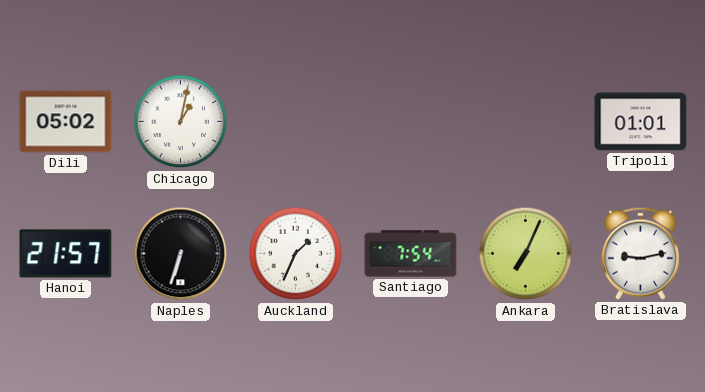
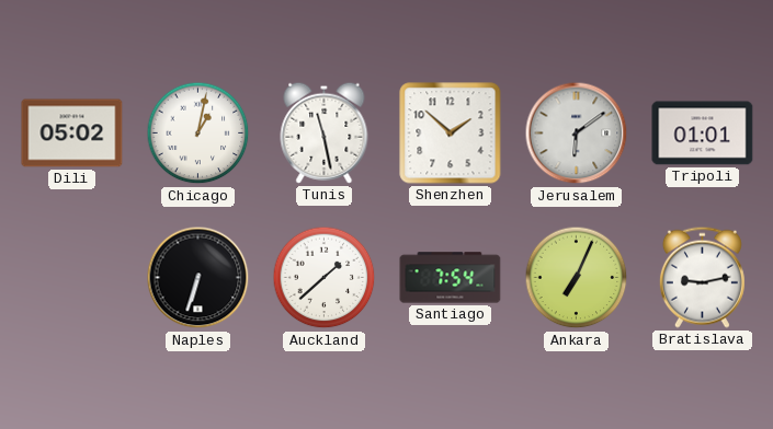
Tunis: none -> 11:28
Shenzhen: none -> 1:52
Jerusalem: none -> 6:09
Hanoi: 21:57 -> none
Auckland: 1:34 -> 1:38
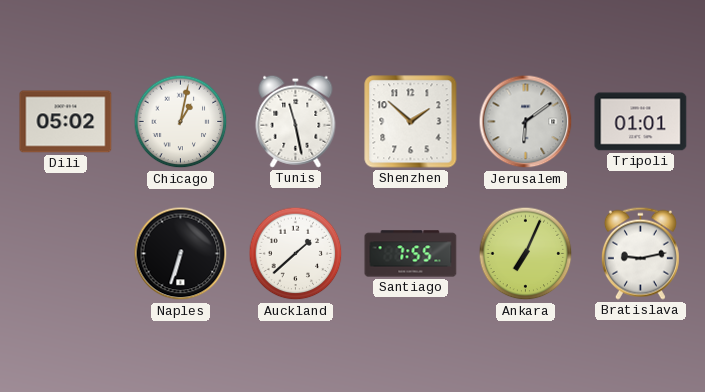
Santiago: 7:54 -> 7:55
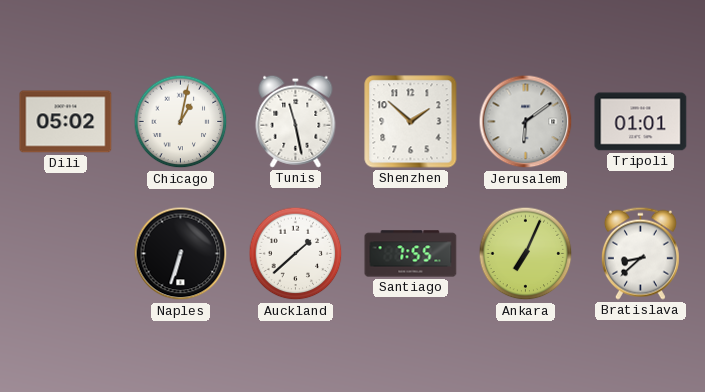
Bratislava: 9:13 -> 8:38
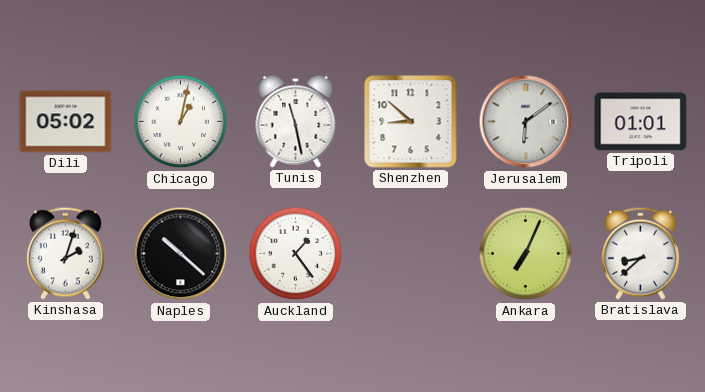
Shenzhen: 1:52 -> 8:52
Kinshasa: none -> 2:03
Naples: 6:33 -> 10:22
Auckland: 1:38 -> 1:24
Santiago: 7:55 -> none
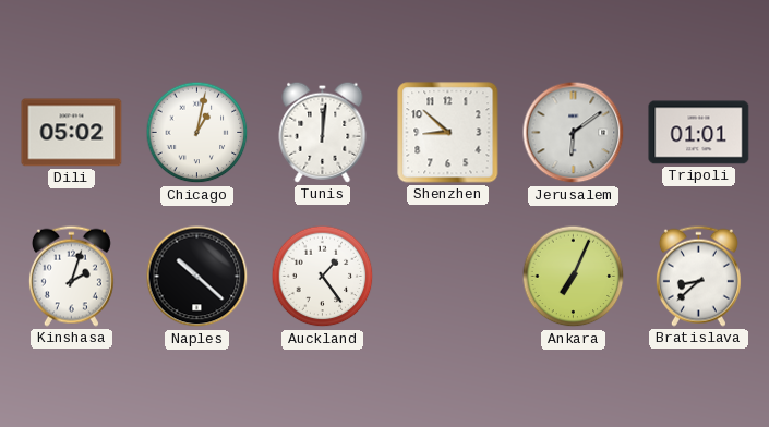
Tunis: 11:28 -> 12:01
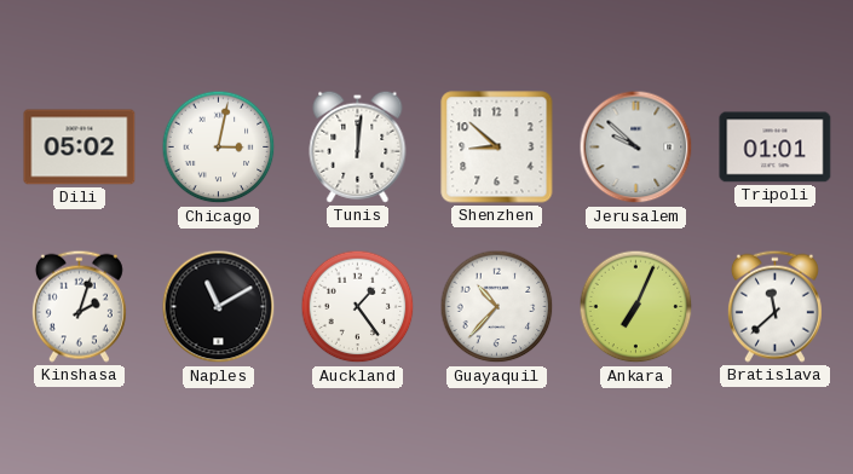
Chicago: 1:02 -> 3:02
Jerusalem: 6:09 -> 9:52
Naples: 10:22 -> 11:10
Guayaquil: none -> 10:37
Bratislava: 8:38 -> 11:38
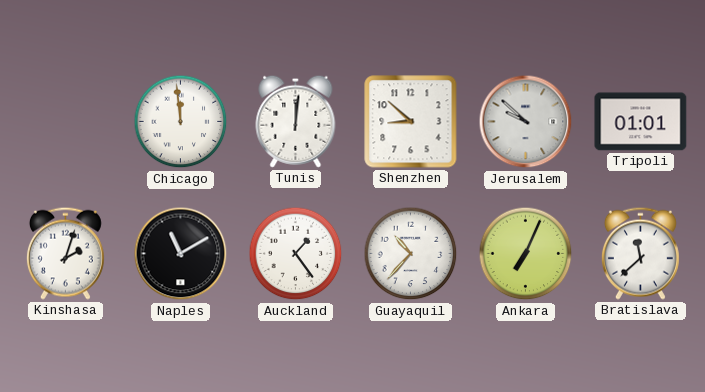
Dili: 05:02 -> none
Chicago: 3:02 -> 11:59
